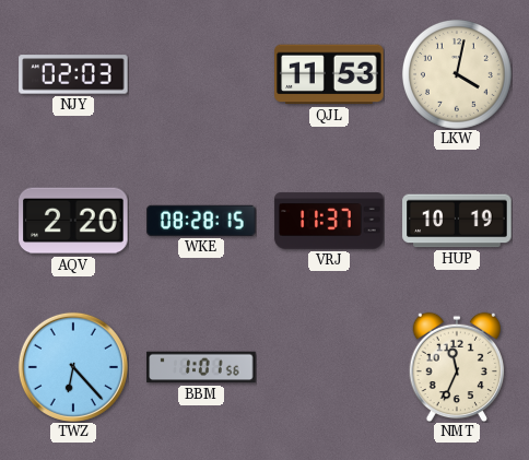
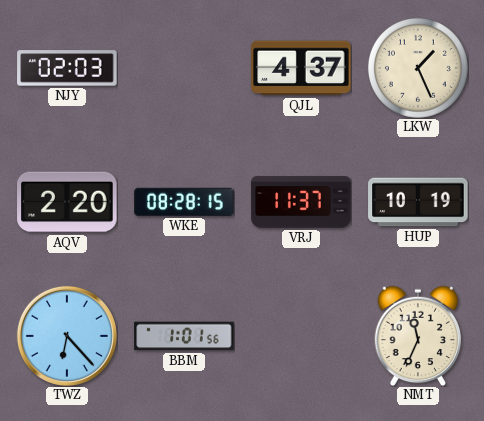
QJL: 11:53 -> 4:37
LKW: 4:02 -> 1:26
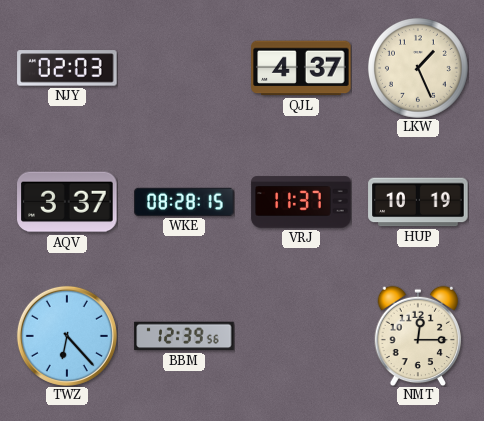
AQV: 2:20 -> 3:37
BBM: 1:01 -> 12:39
NMT: 11:34 -> 12:15
